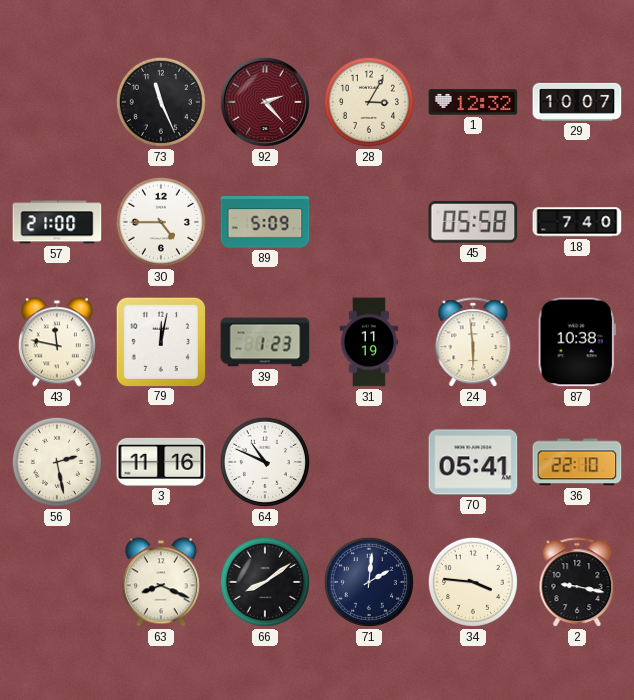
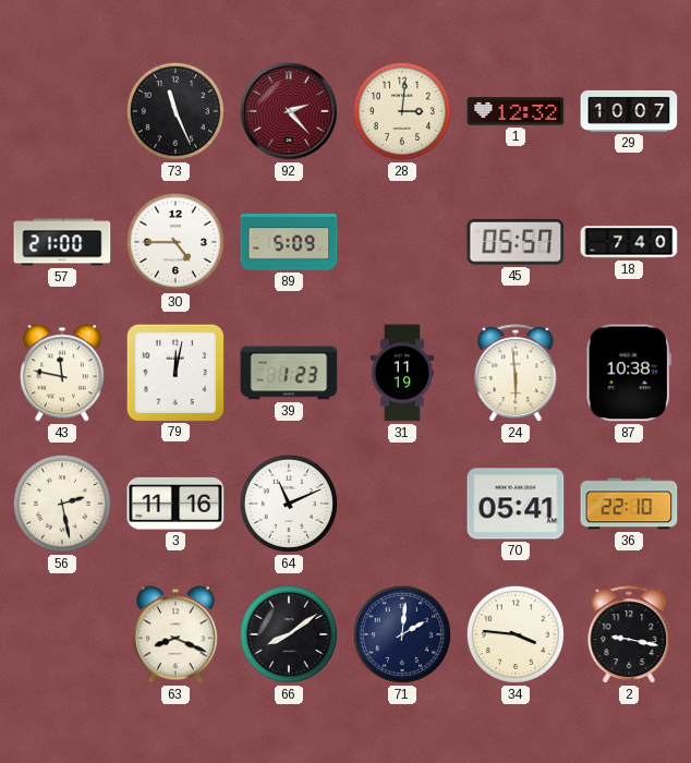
28: 3:05 -> 3:01
45: 05:58 -> 05:57
64: 10:49 -> 11:11
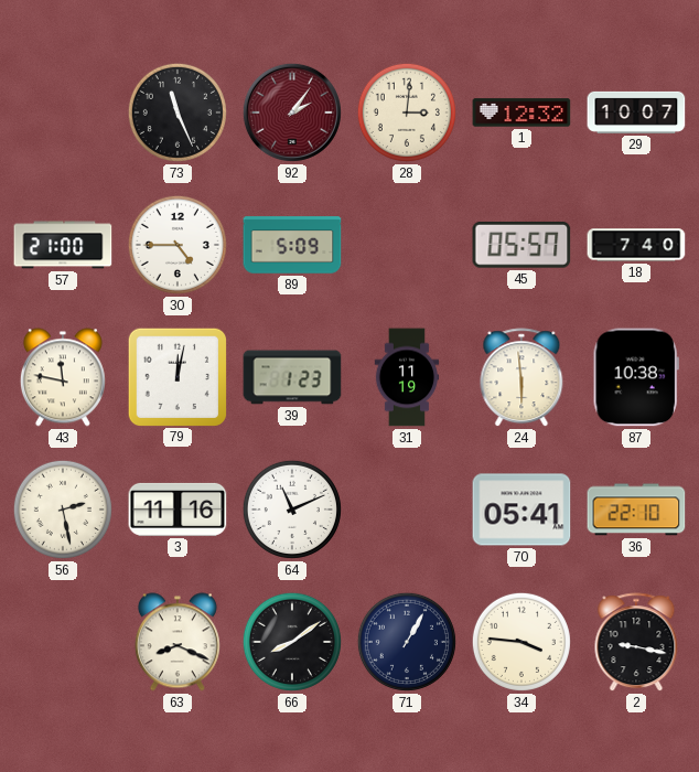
92: 2:23 -> 2:06
71: 2:01 -> 1:05
